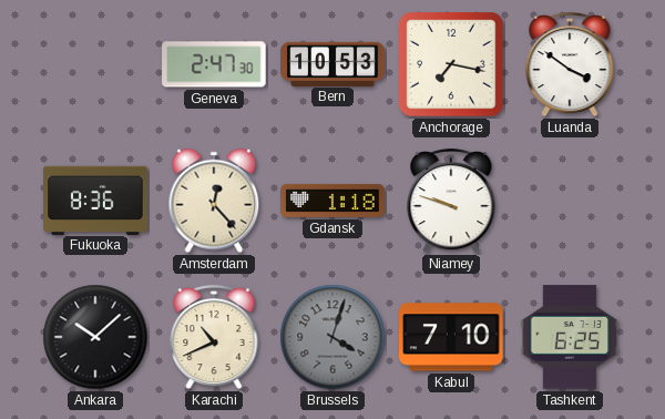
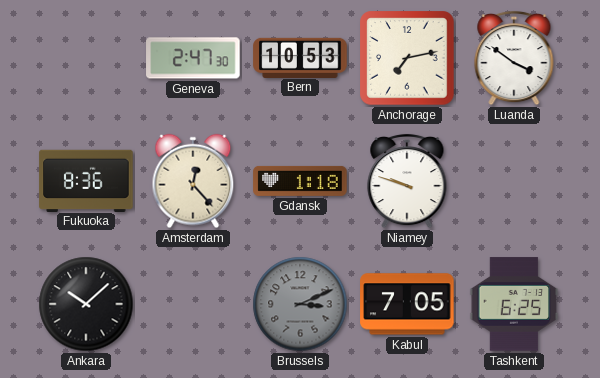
Anchorage: 7:17 -> 7:13
Karachi: 10:41 -> none
Brussels: 4:03 -> 3:11
Kabul: 7:10 -> 7:05
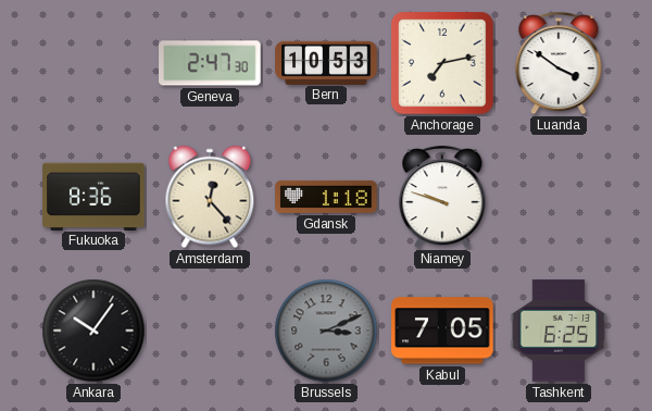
Ankara: 10:08 -> 10:06
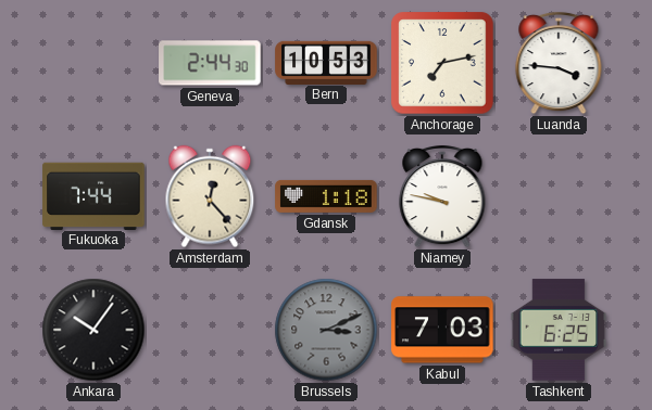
Geneva: 2:47 -> 2:44
Luanda: 3:51 -> 3:46
Fukuoka: 8:36 -> 7:44
Niamey: 9:48 -> 9:47
Kabul: 7:05 -> 7:03
